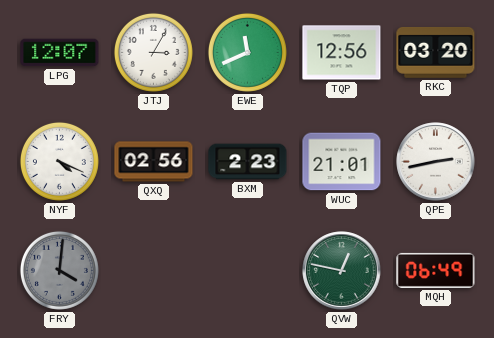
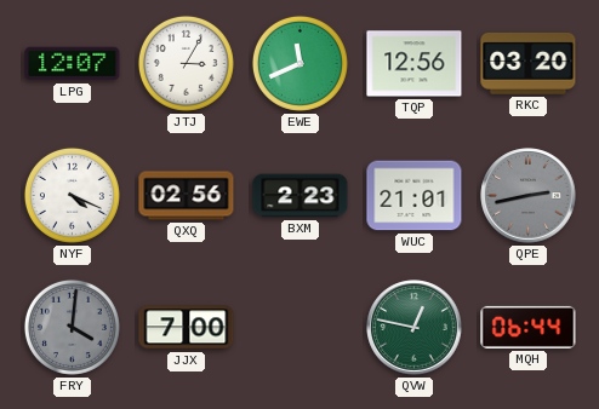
QPE dial: white -> grey
JJX: none -> 7:00
MQH: 06:49 -> 06:44
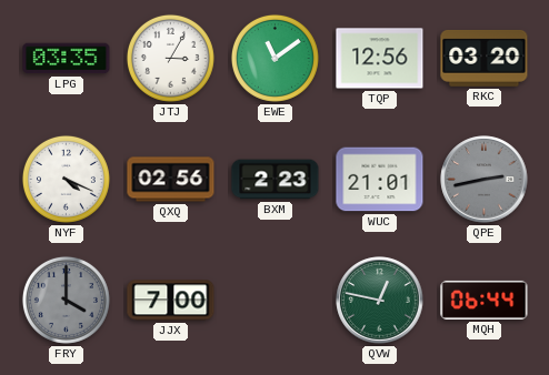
LPG: 12:07 -> 03:35
EWE: 11:41 -> 11:09
FRY: 4:01 -> 4:00
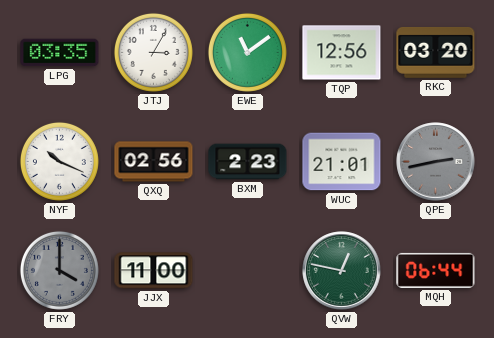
NYF: 4:19 -> 10:19
JJX: 7:00 -> 11:00
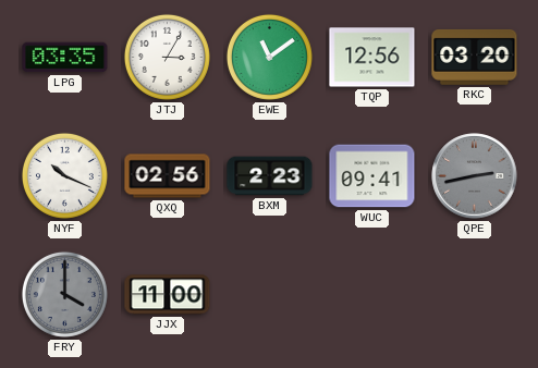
WUC: 21:01 -> 09:41
QVW: 12:47 -> none
MQH: 06:44 -> none
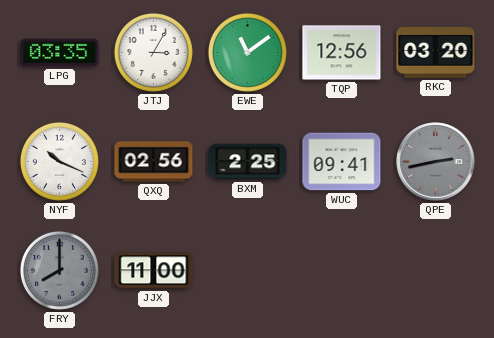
BXM: 2:23 -> 2:25
FRY: 4:00 -> 8:00
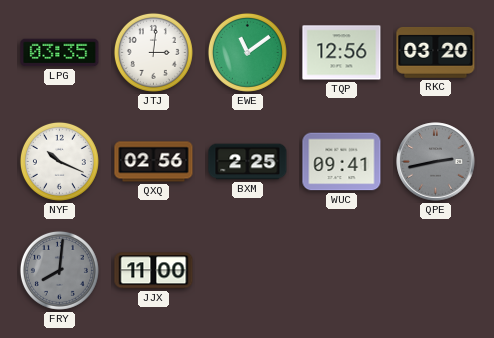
JTJ: 3:05 -> 3:01
FRY: 8:00 -> 8:01
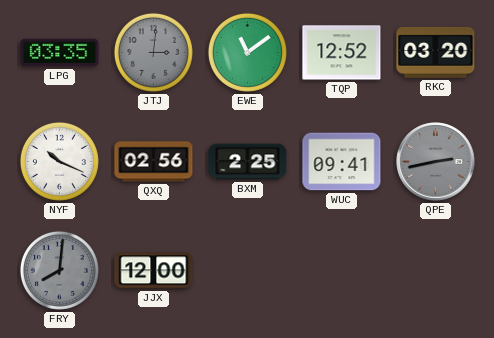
JTJ dial: white -> grey
TQP: 12:56 -> 12:52
JJX: 11:00 -> 12:00
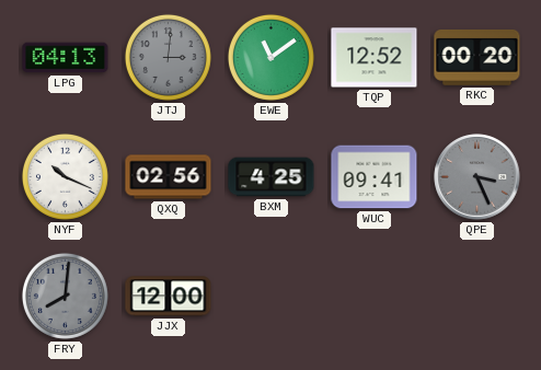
LPG: 03:35 -> 04:13
RKC: 03:20 -> 00:20
BXM: 2:25 -> 4:25
QPE: 2:43 -> 3:26
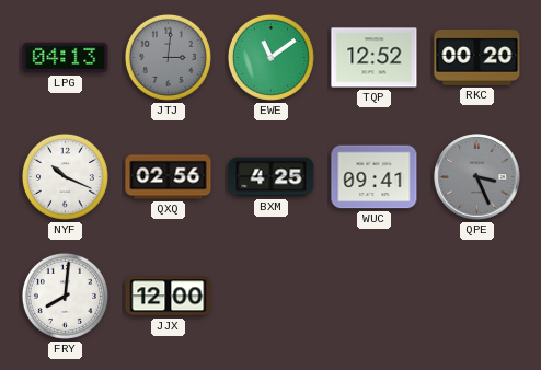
FRY dial: grey -> white
